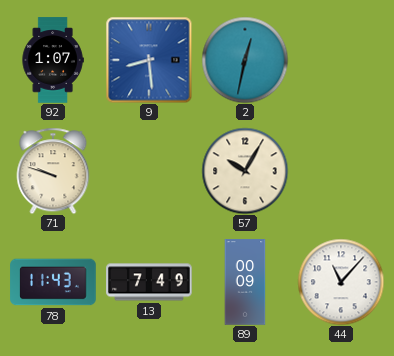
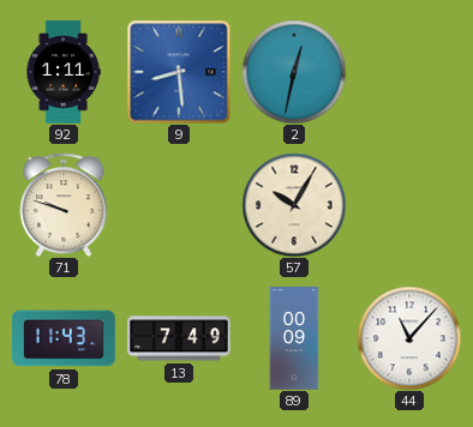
92: 1:07 -> 1:11
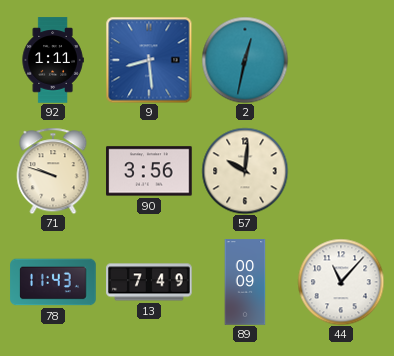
90: none -> 3:56
57: 10:05 -> 10:01
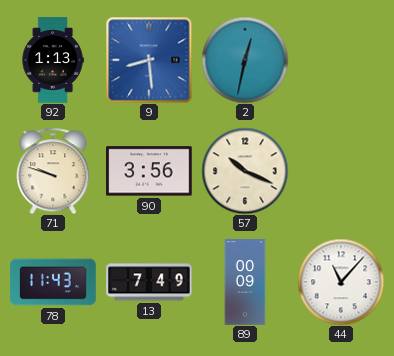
92: 1:11 -> 1:13
57: 10:01 -> 10:19
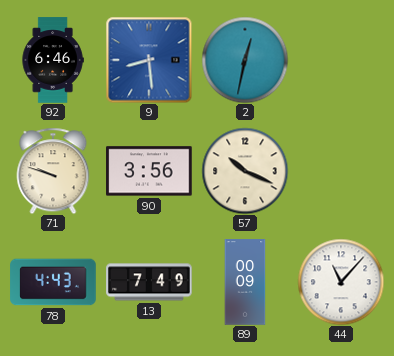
92: 1:13 -> 6:46
78: 11:43 -> 4:43
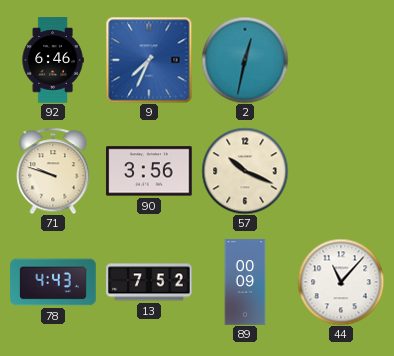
9: 8:29 -> 7:34
13: 7:49 -> 7:52
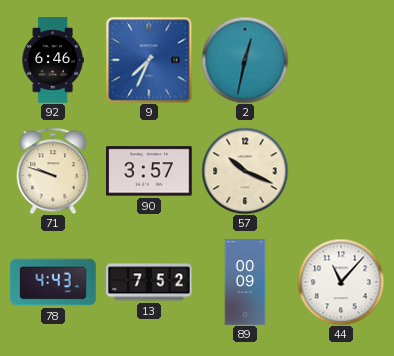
90: 3:56 -> 3:57
